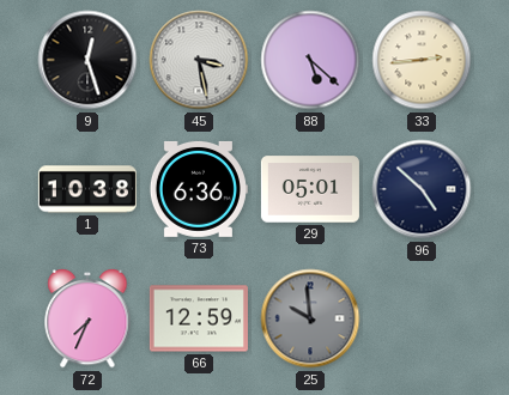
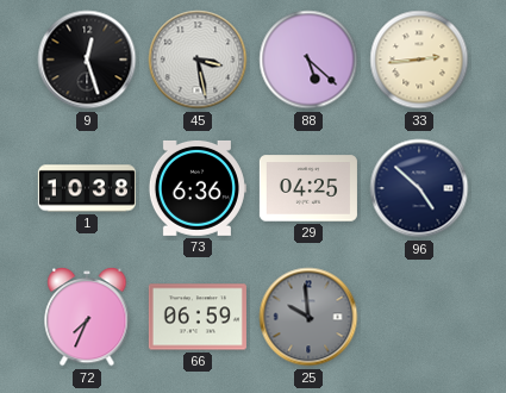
29: 05:01 -> 04:25
66: 12:59 -> 06:59
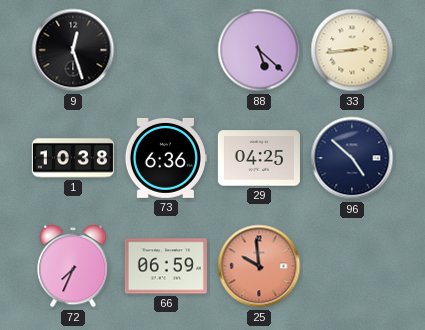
45: 3:28 -> none
25 dial: grey -> salmon
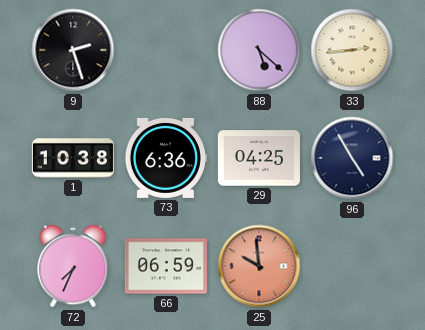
9: 12:27 -> 2:27
96: 4:52 -> 4:55
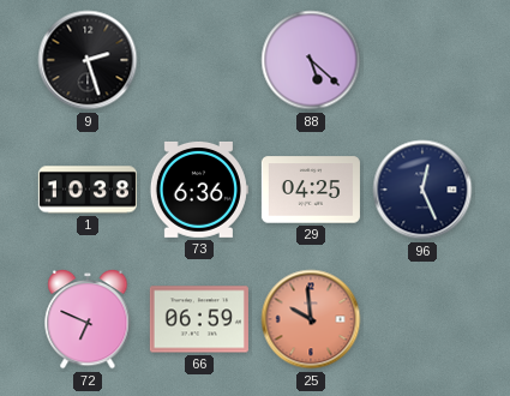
33: 2:44 -> none
96: 4:55 -> 12:26
72: 7:34 -> 6:49
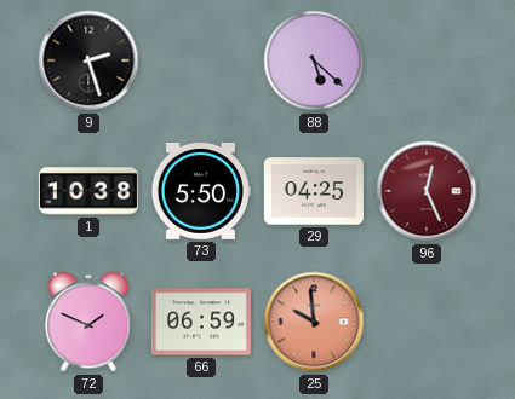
73: 6:36 -> 5:50
96 dial: navy -> burgundy
72: 6:49 -> 1:49
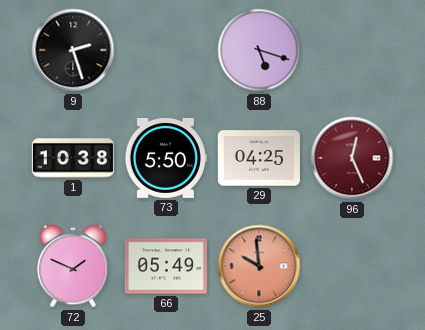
88: 5:22 -> 5:18
66: 06:59 -> 05:49
